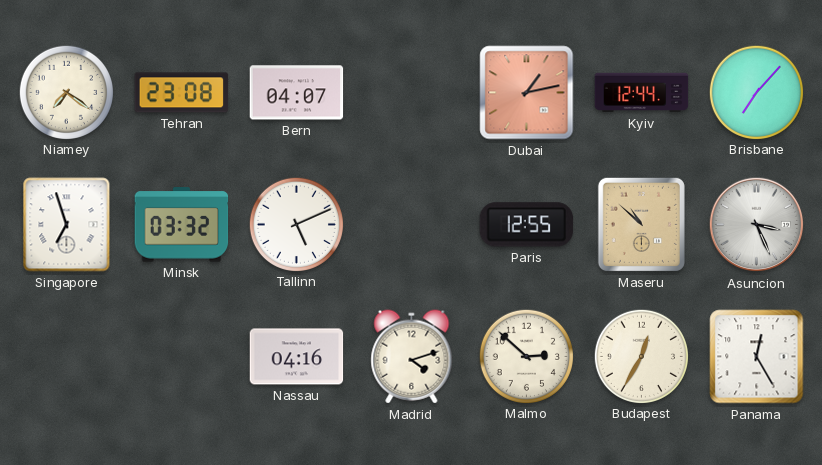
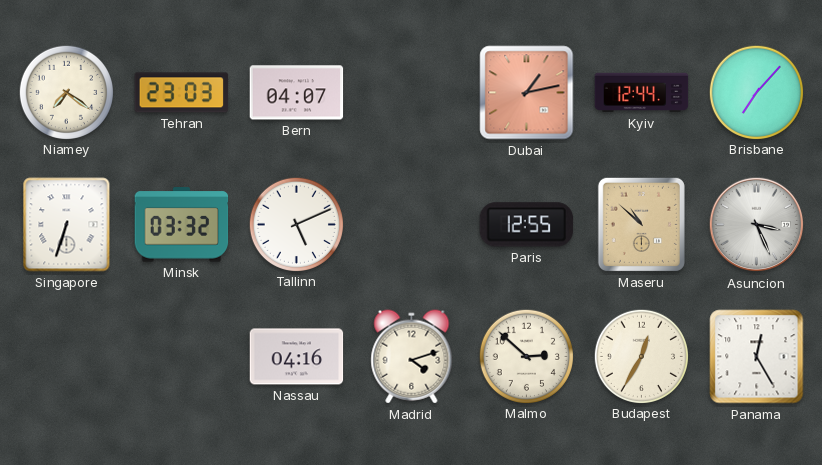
Tehran: 23:08 -> 23:03
Singapore: 6:57 -> 6:33
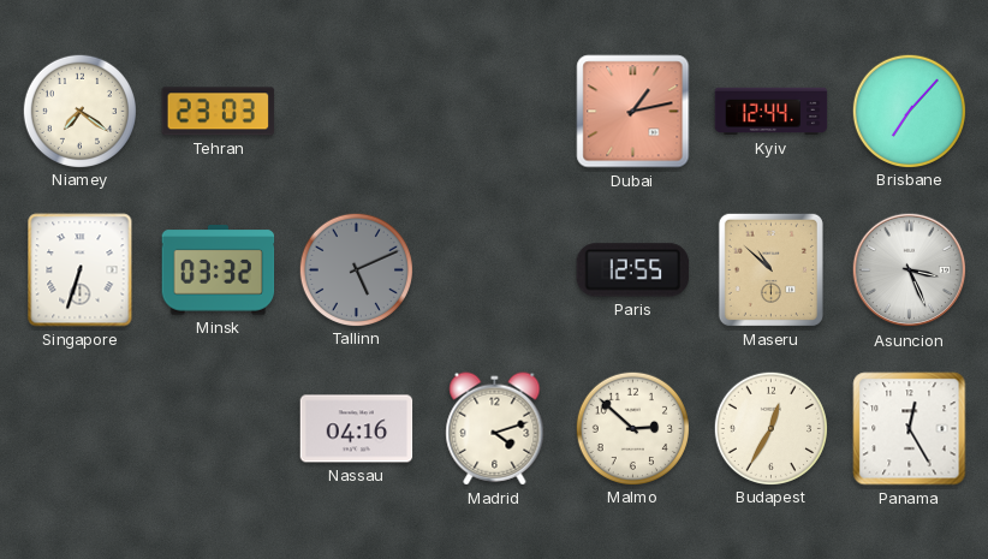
Bern: 04:07 -> none
Tallinn dial: white -> grey
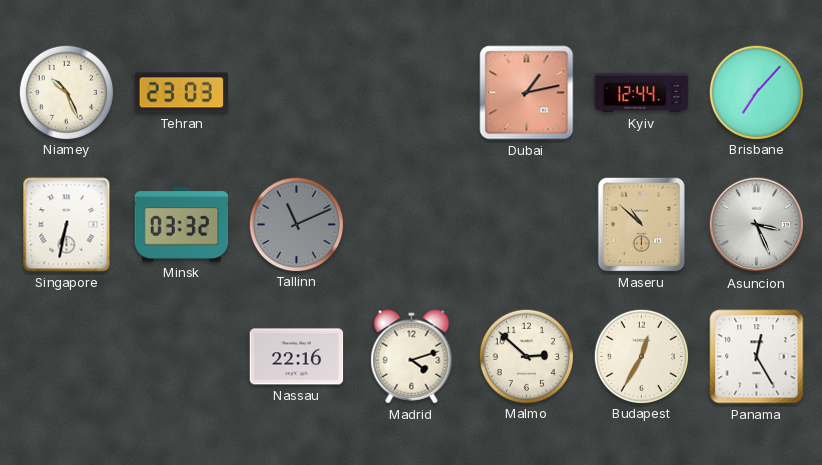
Niamey: 7:21 -> 10:26
Singapore: 6:33 -> 6:32
Tallinn: 5:11 -> 11:11
Paris: 12:55 -> none
Nassau: 04:16 -> 22:16
